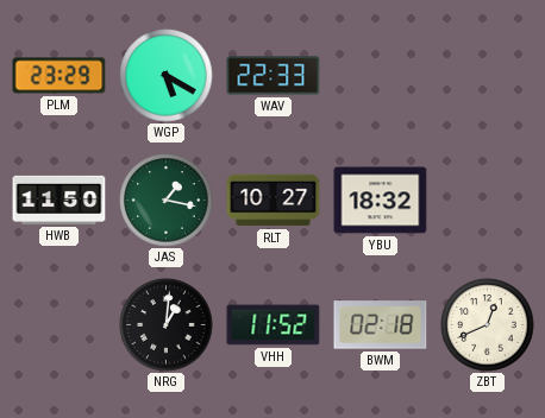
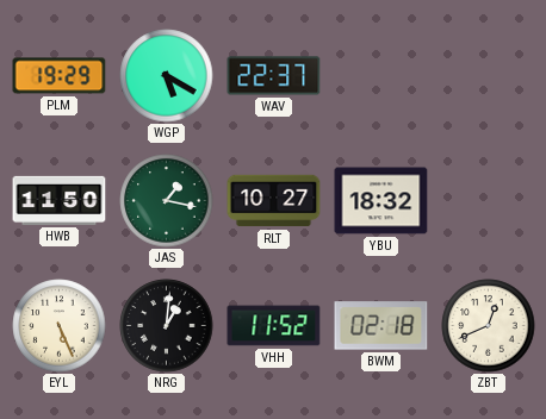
PLM: 23:29 -> 19:29
WAV: 22:33 -> 22:37
EYL: none -> 5:26
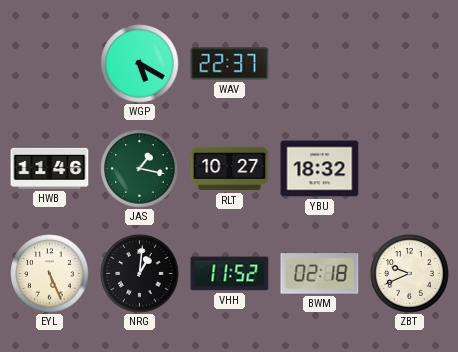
PLM: 19:29 -> none
HWB: 11:50 -> 11:46
ZBT: 12:41 -> 9:41
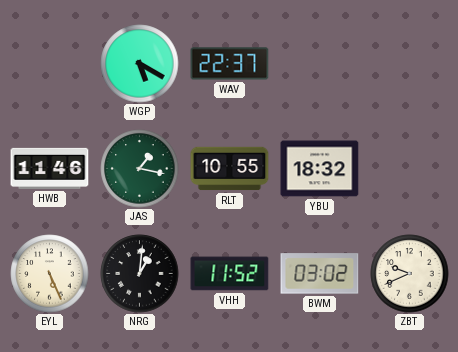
RLT: 10:27 -> 10:55
BWM: 02:18 -> 03:02
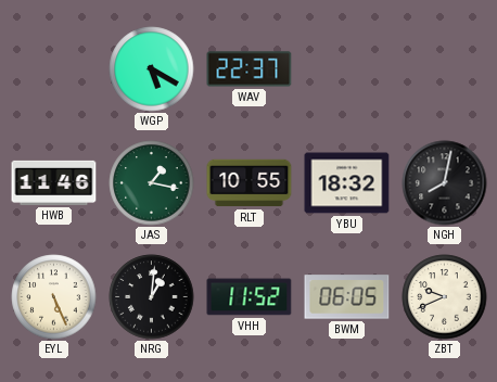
NGH: none -> 8:02
BWM: 03:02 -> 06:05
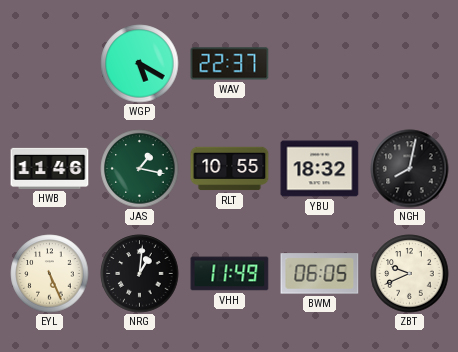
VHH: 11:52 -> 11:49
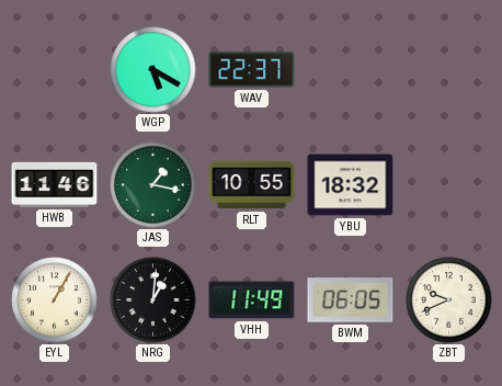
NGH: 8:02 -> none
EYL: 5:26 -> 1:05
